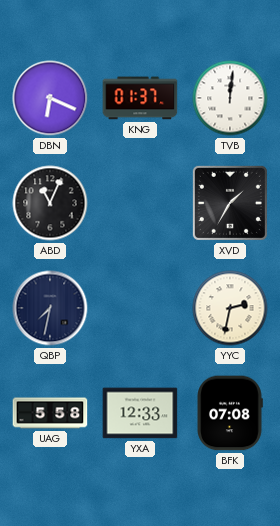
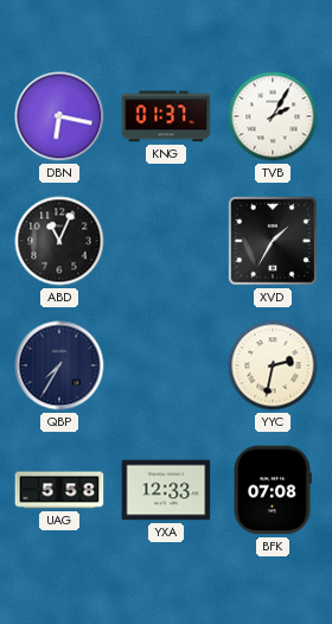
DBN: 6:19 -> 6:17
TVB: 12:01 -> 2:05
QBP: 7:32 -> 7:35
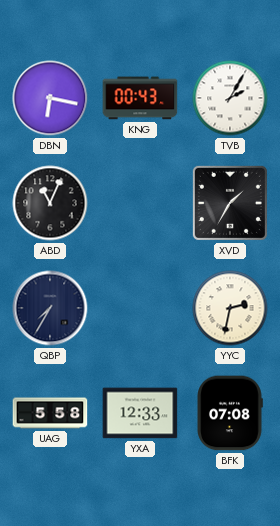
KNG: 01:37 -> 00:43
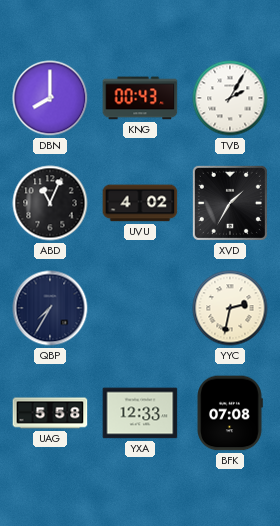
DBN: 6:17 -> 8:00
UVU: none -> 4:02
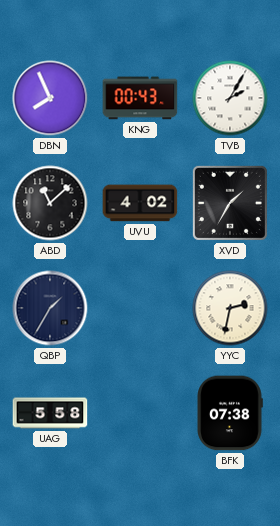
DBN: 8:00 -> 7:56
ABD: 11:04 -> 11:08
QBP: 7:35 -> 1:35
YXA: 12:33 -> none
BFK: 07:08 -> 07:38
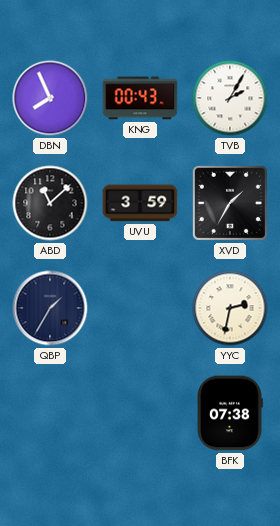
UVU: 4:02 -> 3:59
UAG: 5:58 -> none
